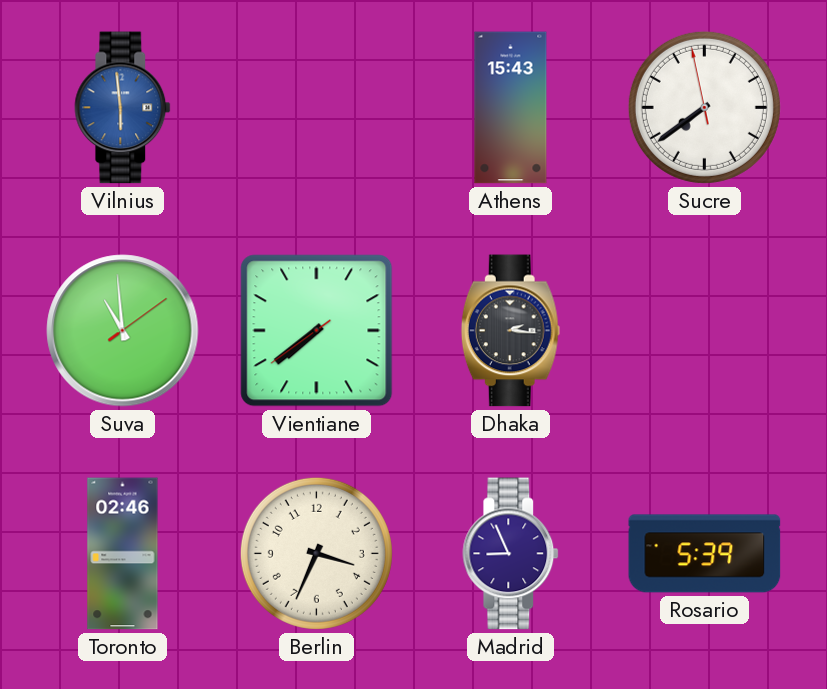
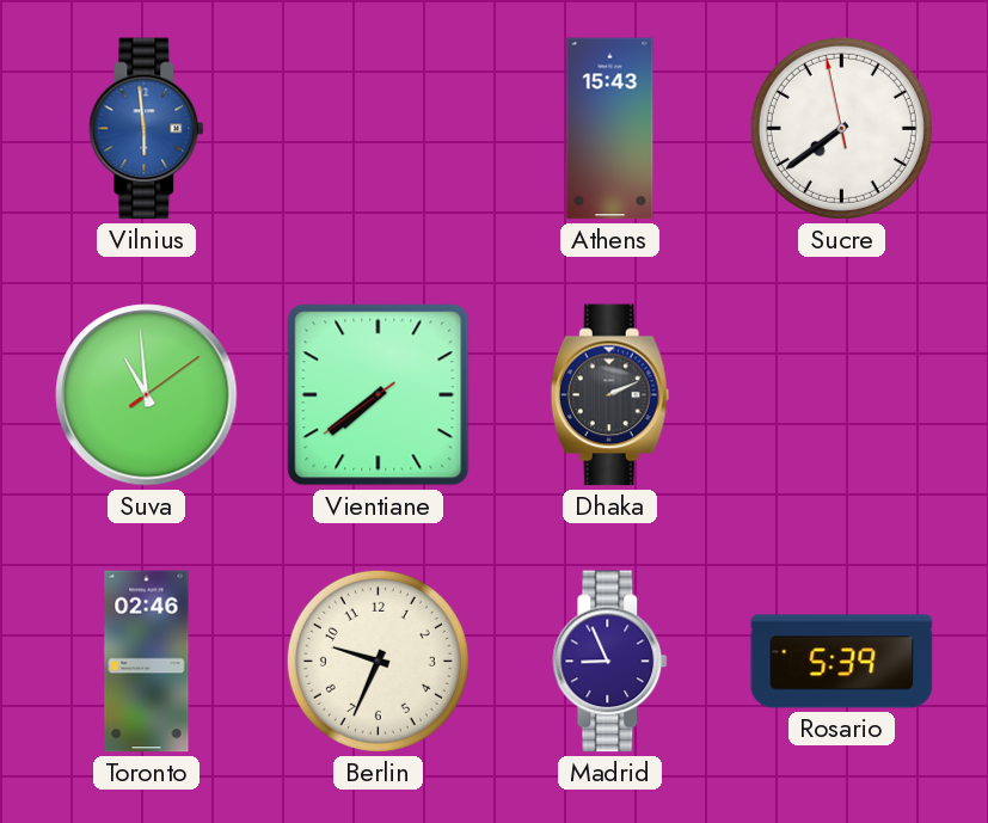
Dhaka: 2:16 -> 2:11
Berlin: 3:34 -> 9:34
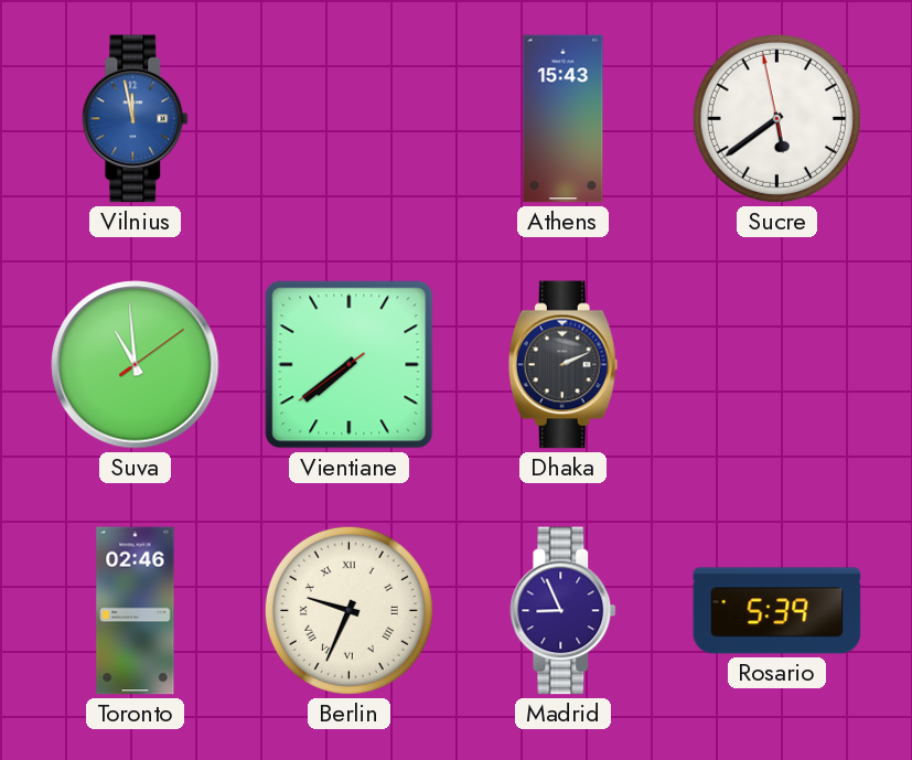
Vilnius: 5:59 -> 11:58
Sucre: 7:38 -> 5:38
Berlin numerals: Arabic -> Roman
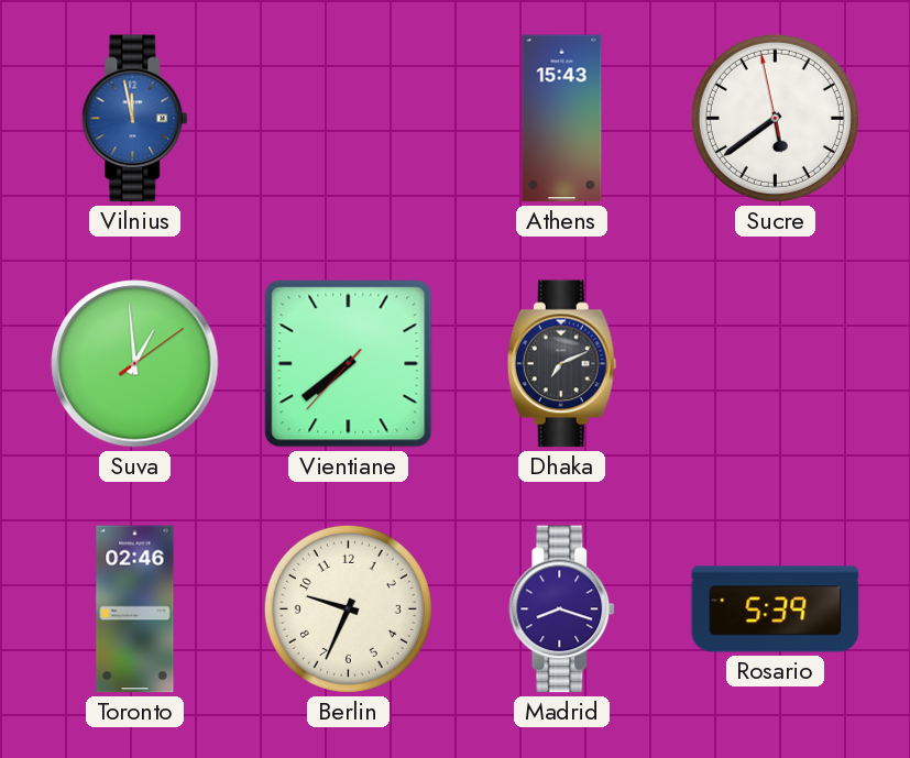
Suva: 10:59 -> 12:59
Vientiane: 7:38:39 -> 7:38:37
Dhaka: 2:11 -> 7:11
Berlin numerals: Roman -> Arabic
Madrid: 8:56 -> 8:18
